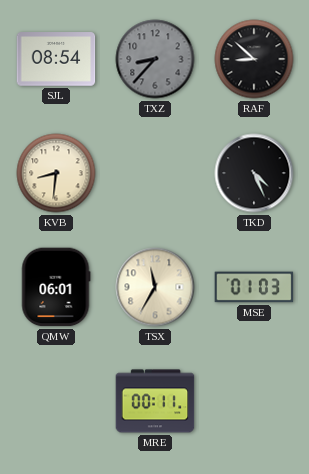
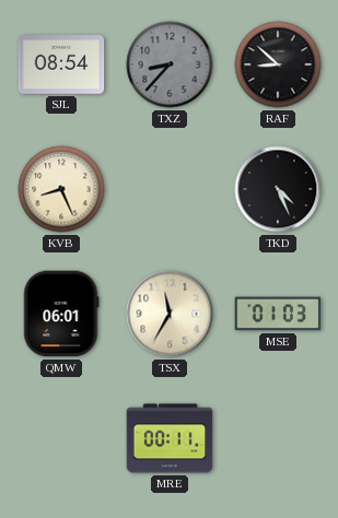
KVB: 8:31 -> 8:26
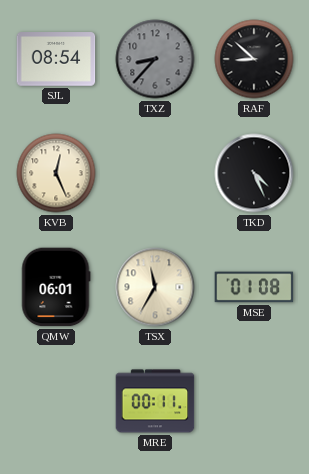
KVB: 8:26 -> 12:26
MSE: 01:03 -> 01:08
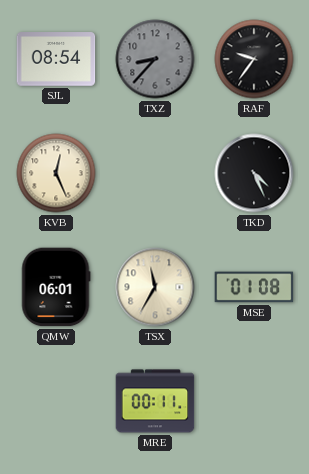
RAF: 8:52 -> 9:36
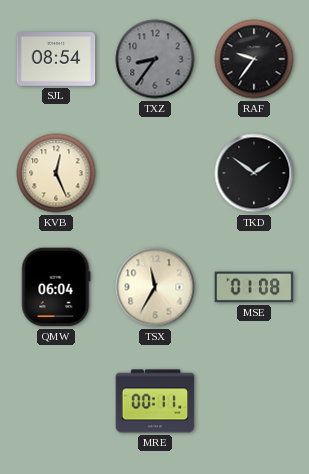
TXZ: 8:37 -> 8:36
TKD: 4:26 -> 1:51
QMW: 06:01 -> 06:04
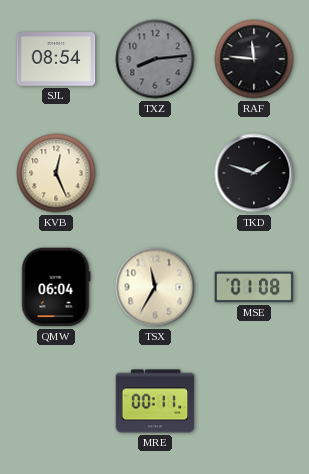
TXZ: 8:36 -> 8:14
RAF: 9:36 -> 11:46
TKD: 1:51 -> 1:48
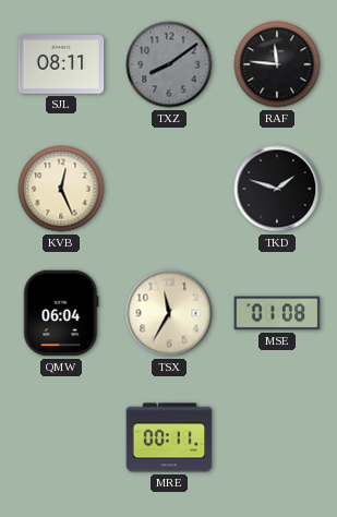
SJL: 08:54 -> 08:11
TXZ: 8:14 -> 8:09
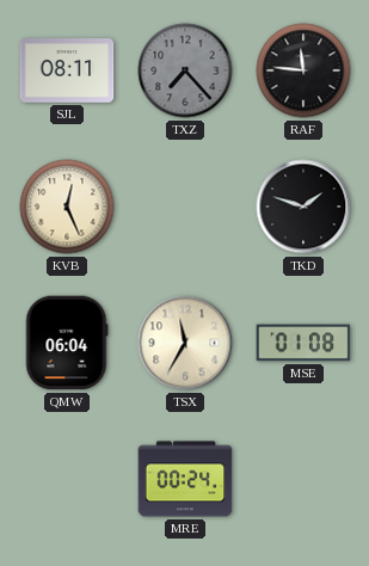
TXZ: 8:09 -> 7:23
MRE: 00:11 -> 00:24
